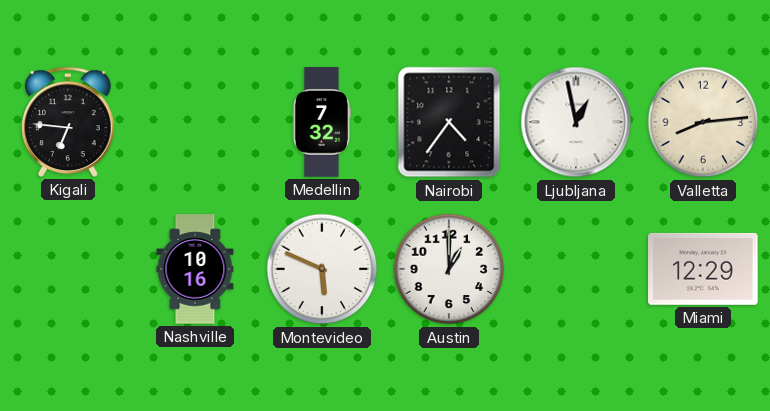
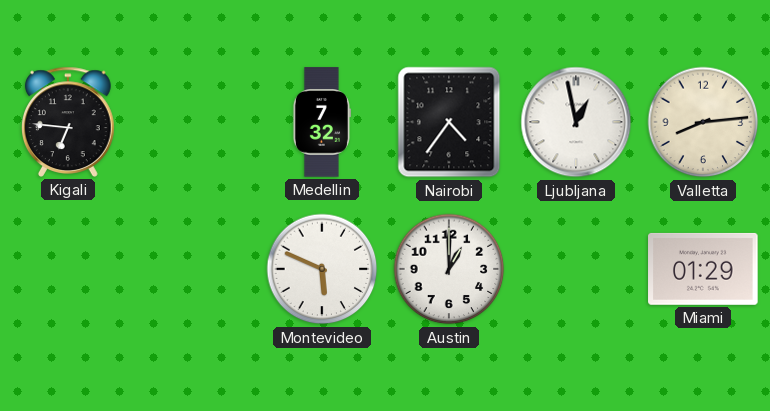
Nashville: 10:16 -> none
Miami: 12:29 -> 01:29
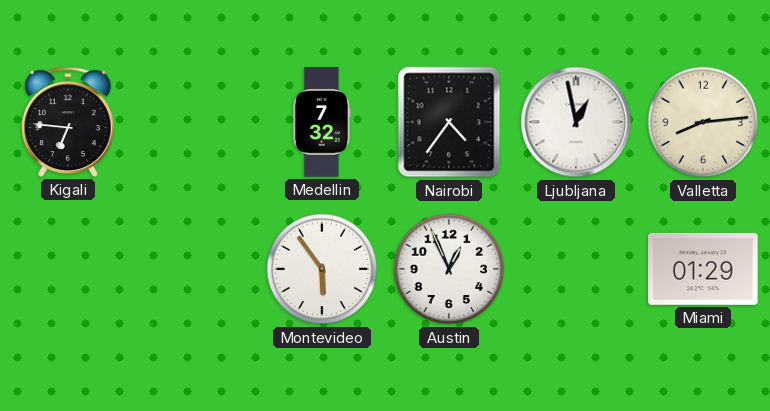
Montevideo: 5:49 -> 5:54
Austin: 1:00 -> 12:56
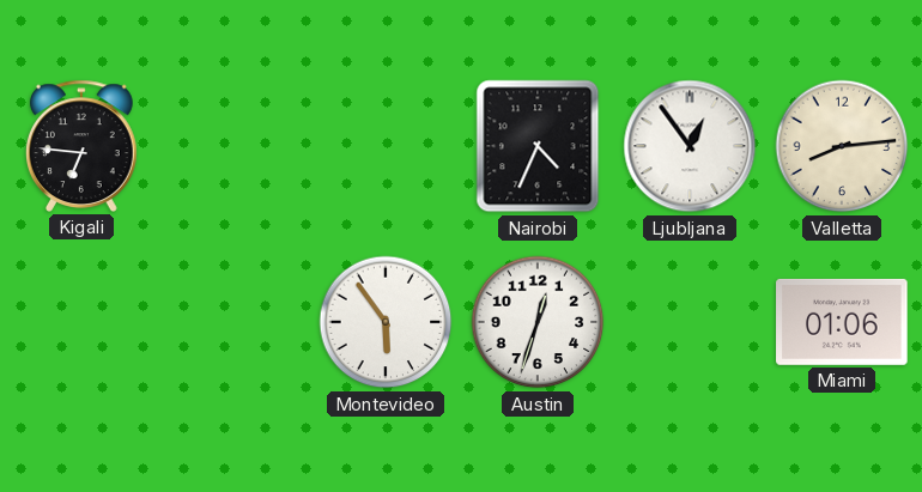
Medellin: 7:32 -> none
Nairobi: 4:36 -> 4:34
Ljubljana: 12:58 -> 12:54
Austin: 12:56 -> 12:33
Miami: 01:29 -> 01:06
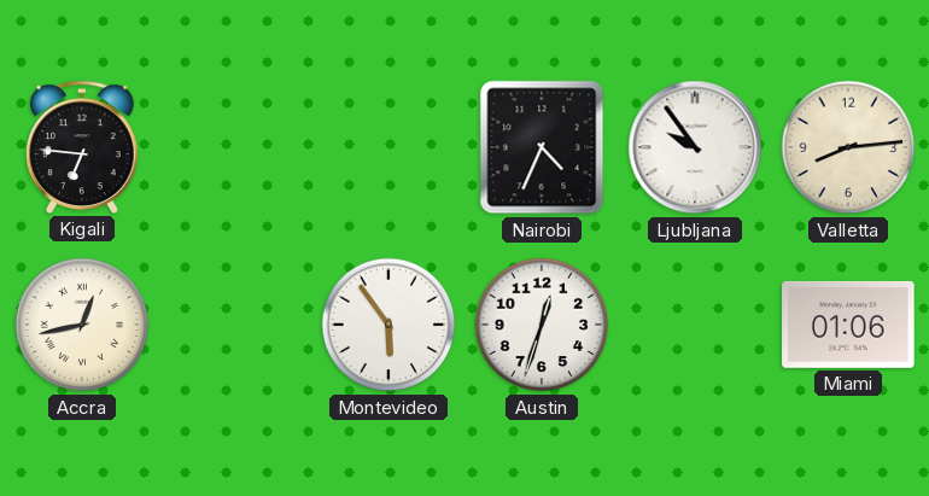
Ljubljana: 12:54 -> 9:54
Accra: none -> 12:43
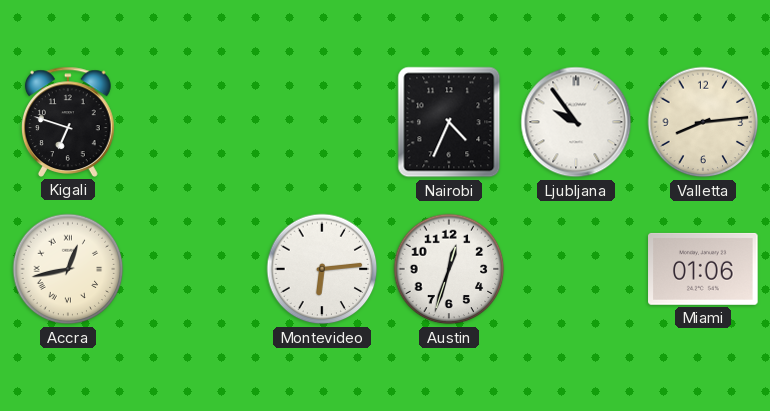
Kigali: 6:46 -> 6:48
Montevideo: 5:54 -> 6:14
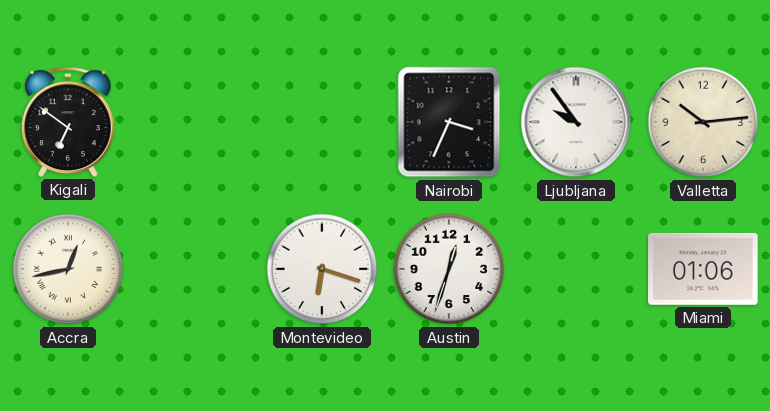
Kigali: 6:48 -> 6:51
Nairobi: 4:34 -> 3:34
Valletta: 8:14 -> 10:14
Montevideo: 6:14 -> 6:18
